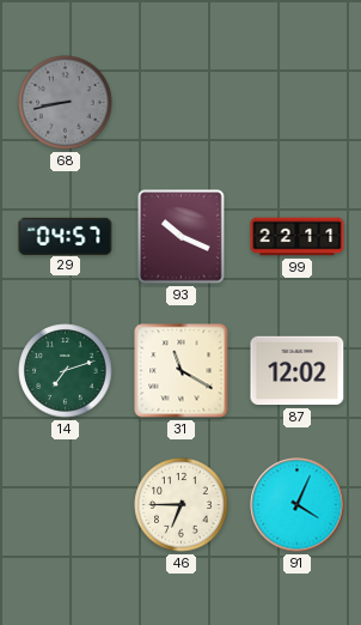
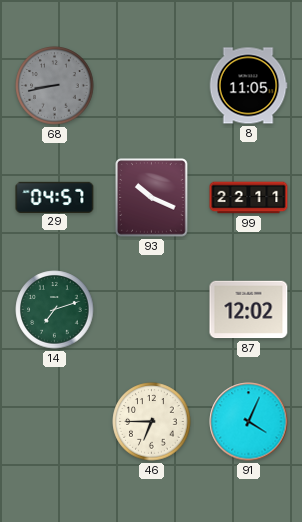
8: none -> 11:05
31: 11:20 -> none
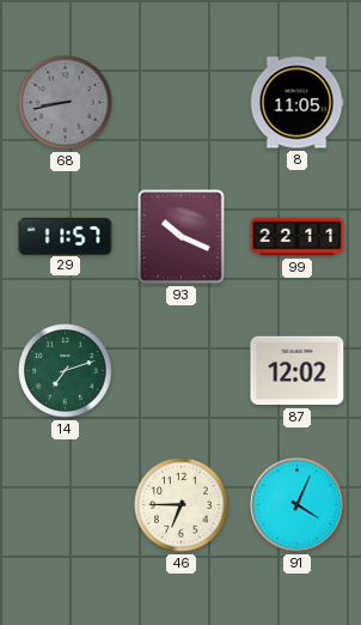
29: 04:57 -> 11:57
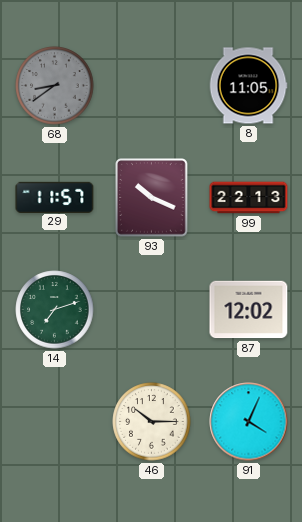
68: 8:43 -> 8:39
99: 22:11 -> 22:13
46: 6:45 -> 10:15
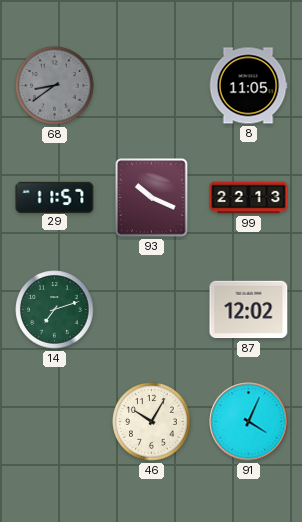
46: 10:15 -> 10:05
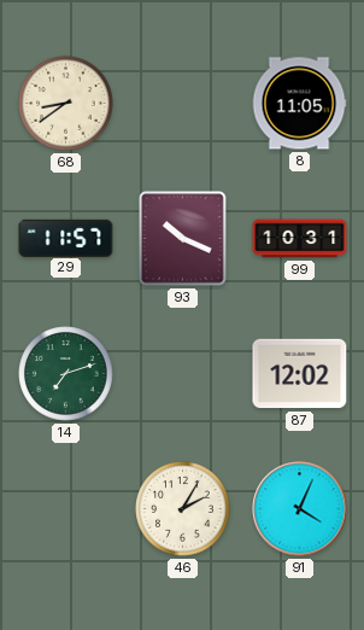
68 dial: grey -> cream
99: 22:13 -> 10:31
46: 10:05 -> 2:05
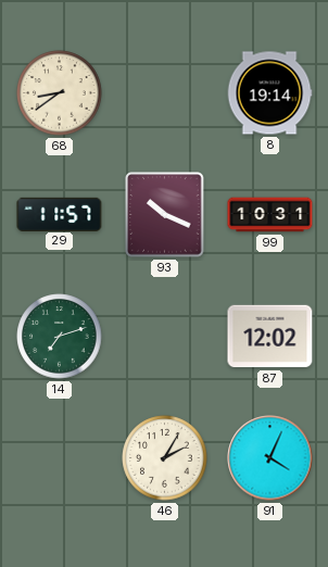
8: 11:05 -> 19:14
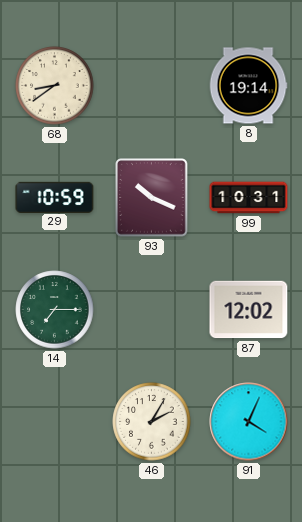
29: 11:57 -> 10:59
14: 7:12 -> 7:15
